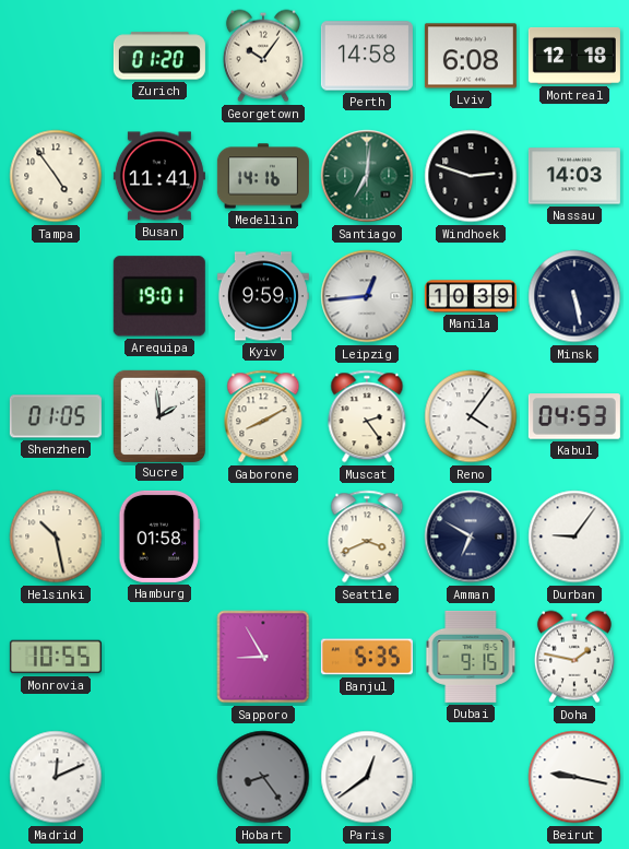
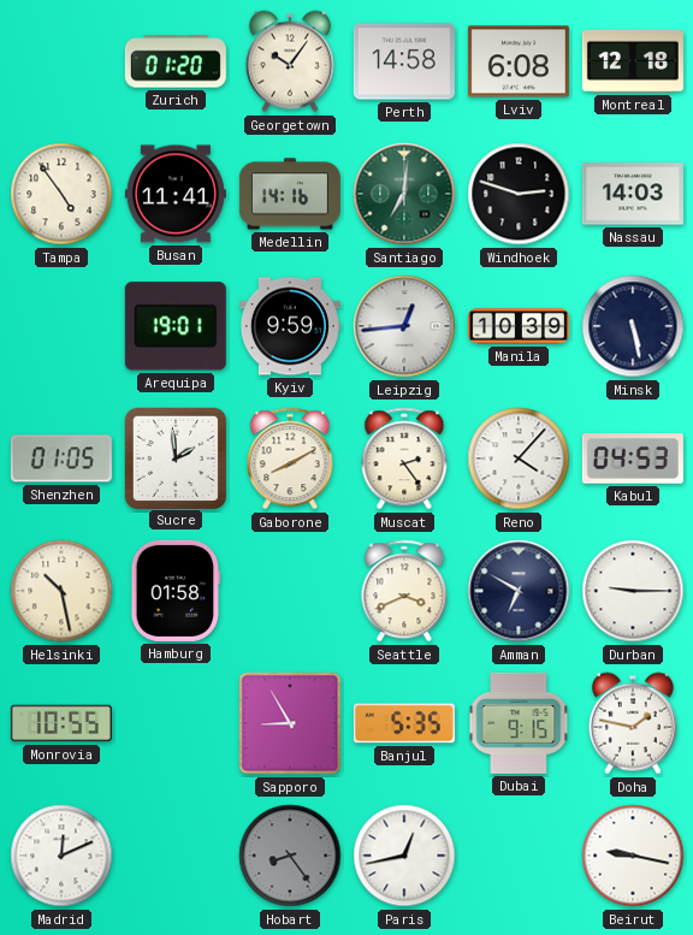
Reno: 4:06 -> 4:07
Durban: 9:06 -> 9:15
Paris: 12:39 -> 12:43
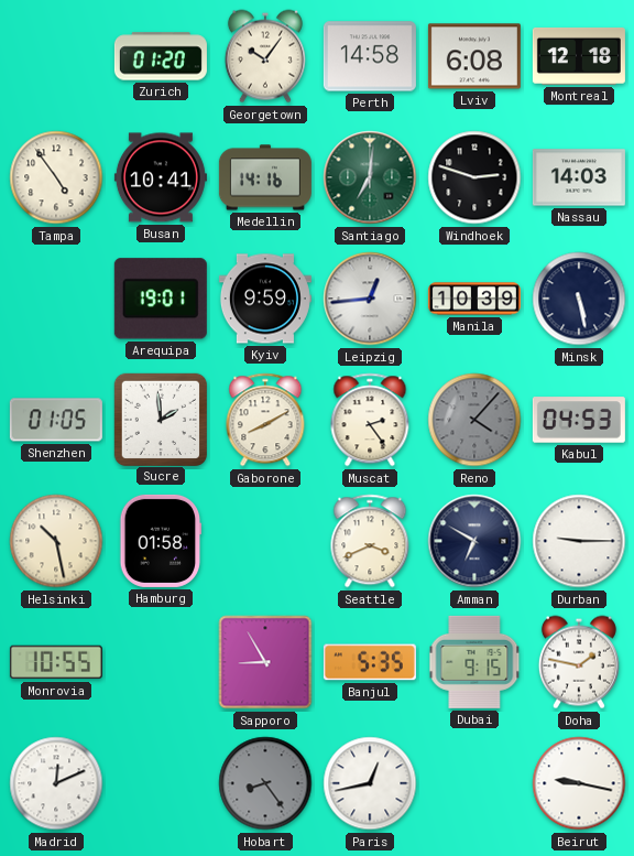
Busan: 11:41 -> 10:41
Reno dial: white -> grey
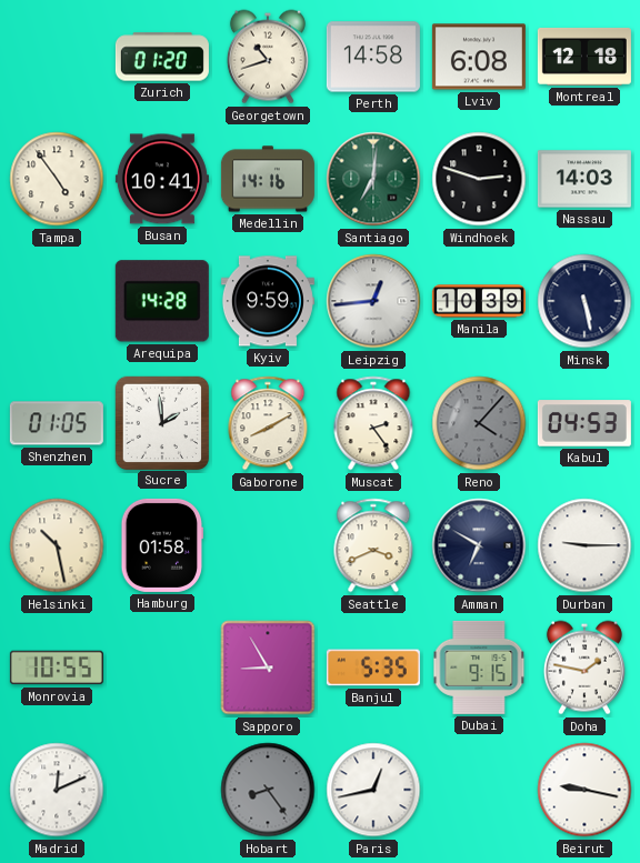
Georgetown: 10:06 -> 10:42
Arequipa: 19:01 -> 14:28
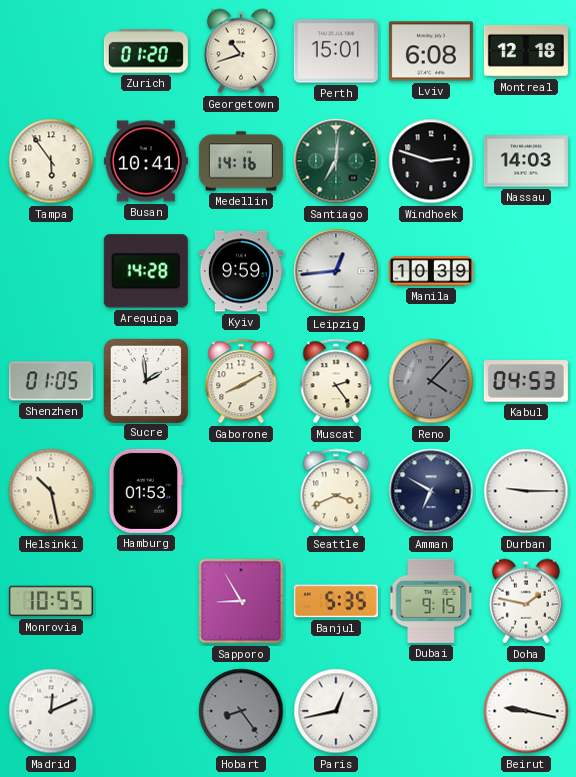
Perth: 14:58 -> 15:01
Tampa: 4:54 -> 5:54
Minsk: 5:28 -> none
Hamburg: 01:58 -> 01:53
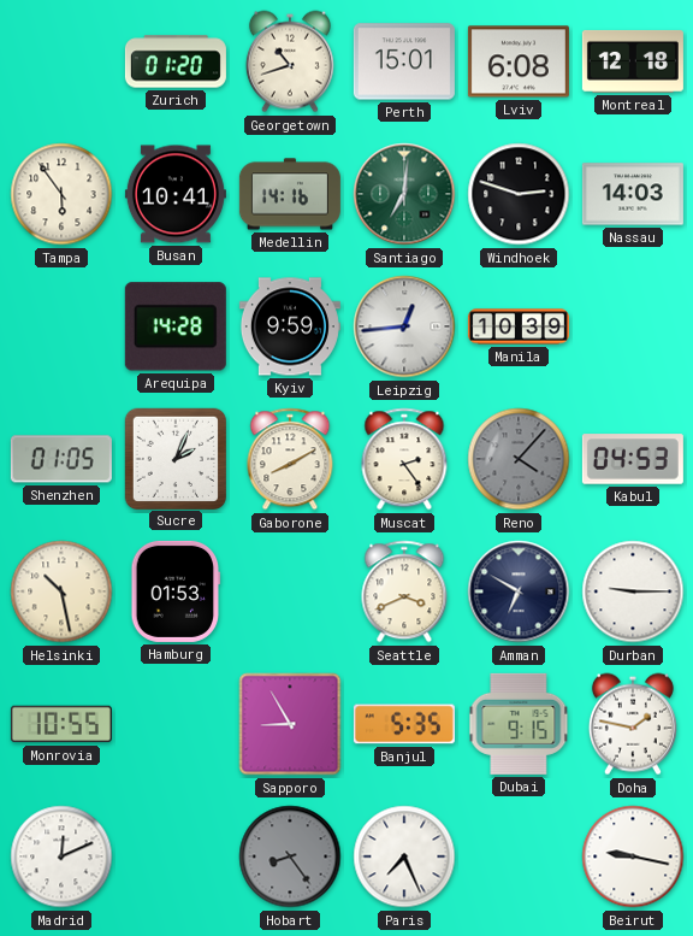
Sucre: 1:59 -> 2:04
Paris: 12:43 -> 7:26
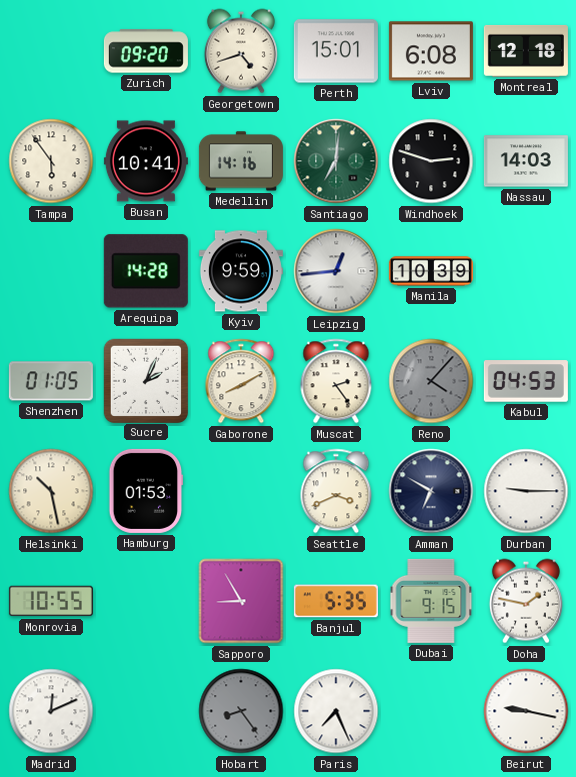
Zurich: 01:20 -> 09:20
Georgetown: 10:42 -> 4:42
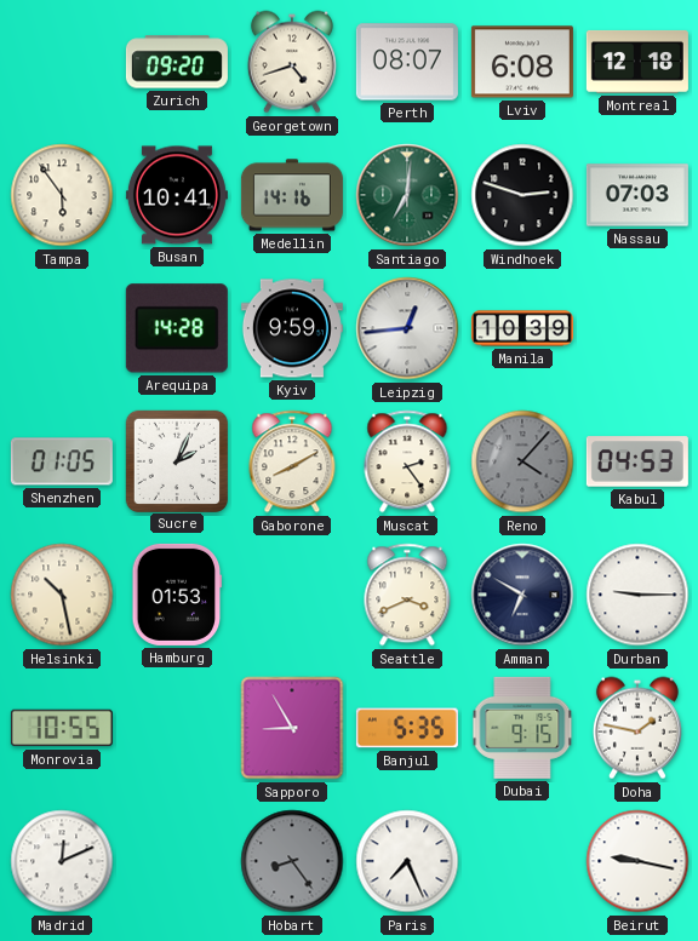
Perth: 15:01 -> 08:07
Nassau: 14:03 -> 07:03
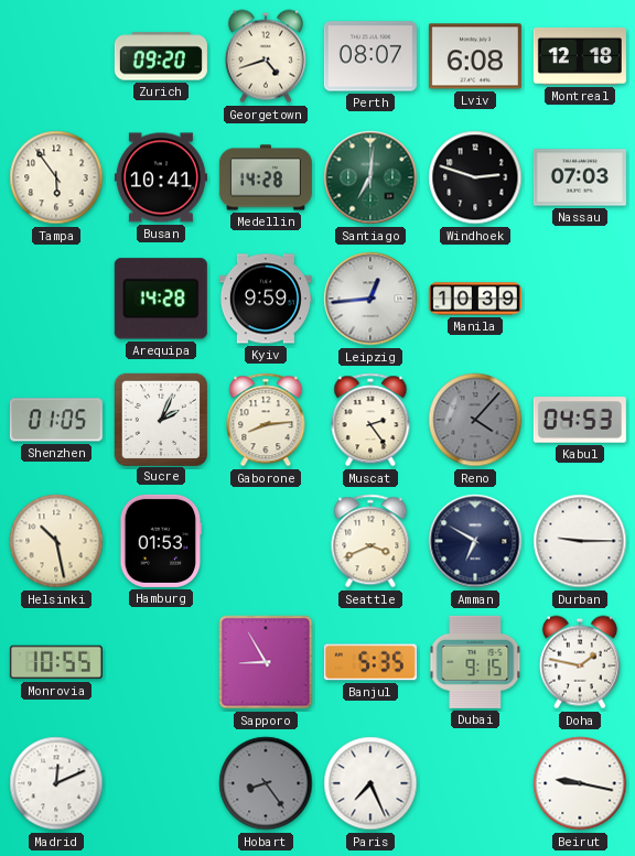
Medellin: 14:16 -> 14:28
Gaborone: 8:10 -> 8:14
